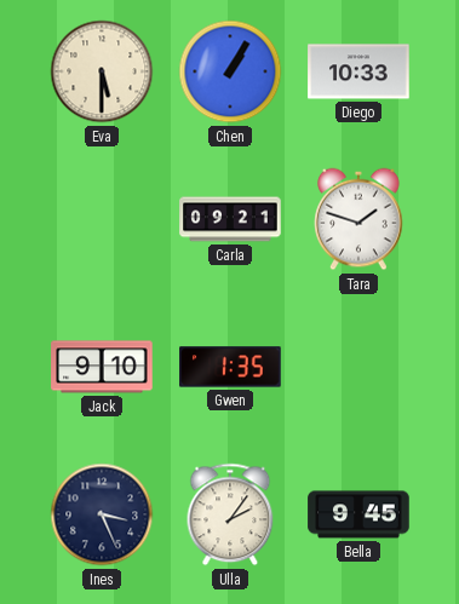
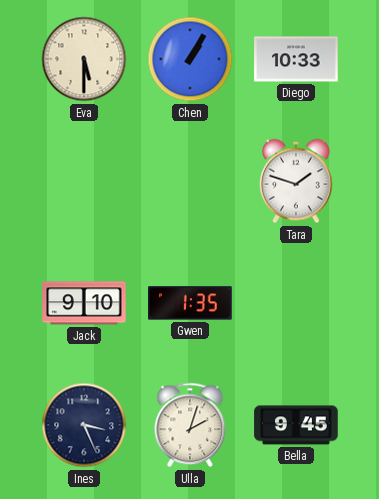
Carla: 09:21 -> none
Ulla: 2:06 -> 2:03
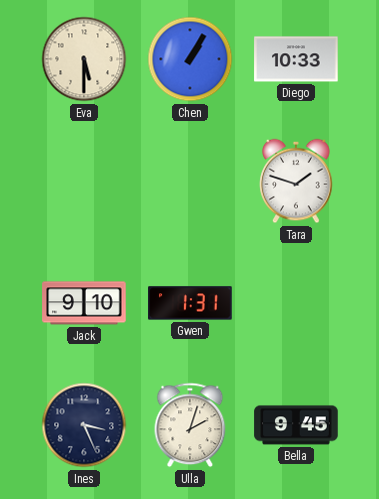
Gwen: 1:35 -> 1:31
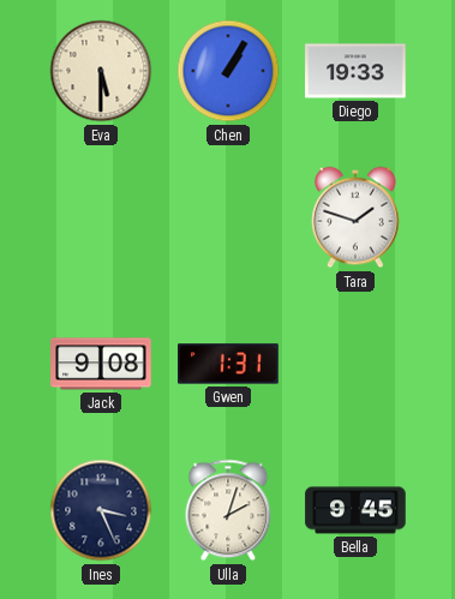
Diego: 10:33 -> 19:33
Jack: 9:10 -> 9:08
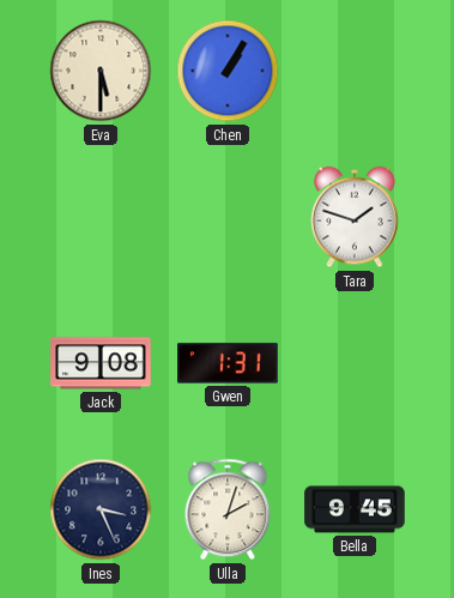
Diego: 19:33 -> none
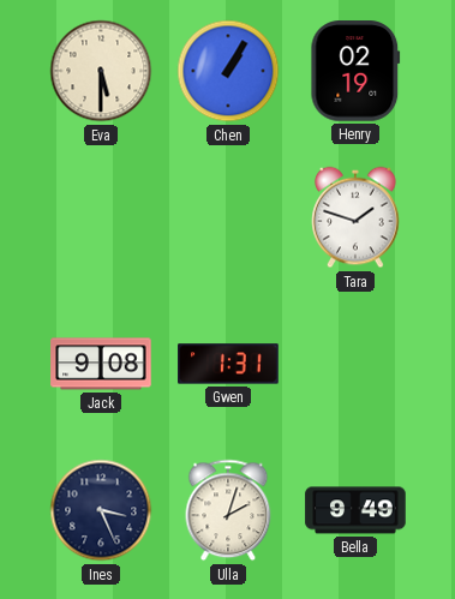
Henry: none -> 02:19
Bella: 9:45 -> 9:49
